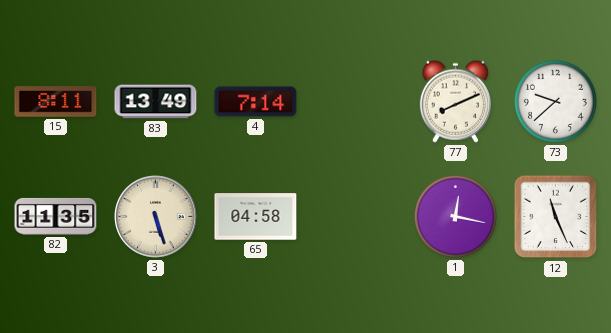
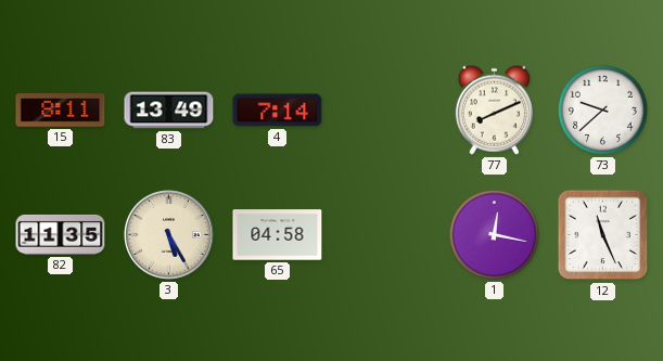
3: 5:27 -> 5:25
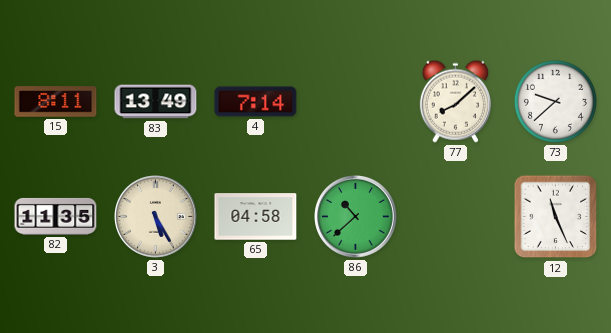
77: 8:11 -> 8:08
86: none -> 10:38
1: 12:17 -> none
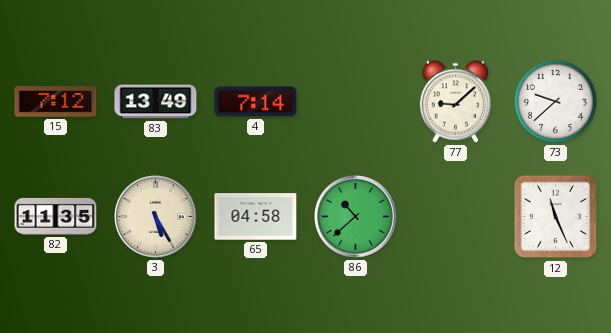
15: 8:11 -> 7:12
77: 8:08 -> 9:08
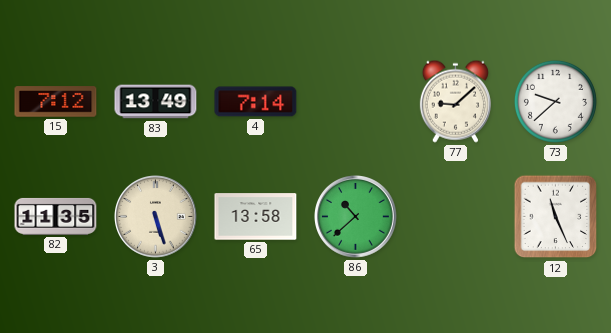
3: 5:25 -> 5:27
65: 04:58 -> 13:58
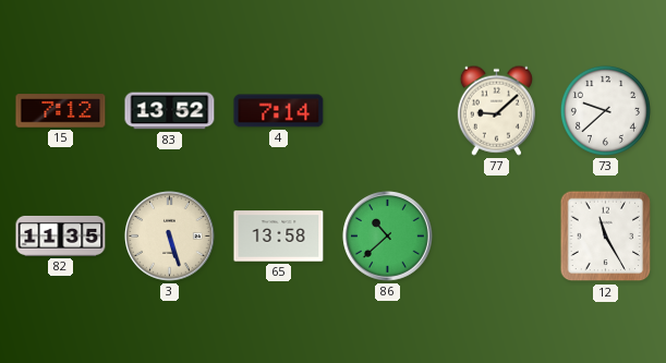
83: 13:49 -> 13:52
12: 11:26 -> 11:25
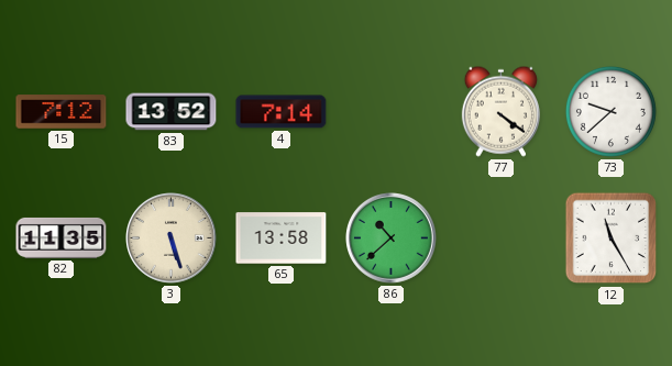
77: 9:08 -> 4:21
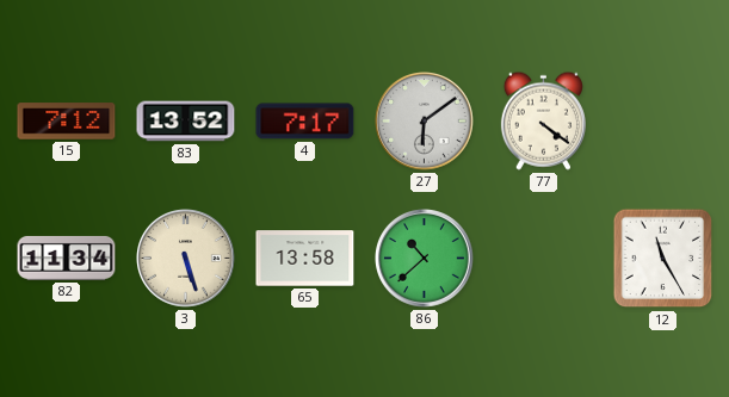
4: 7:14 -> 7:17
27: none -> 6:09
73: 9:38 -> none
82: 11:35 -> 11:34
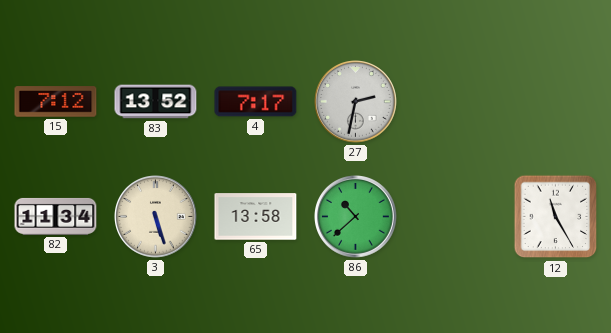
27: 6:09 -> 2:32
77: 4:21 -> none
